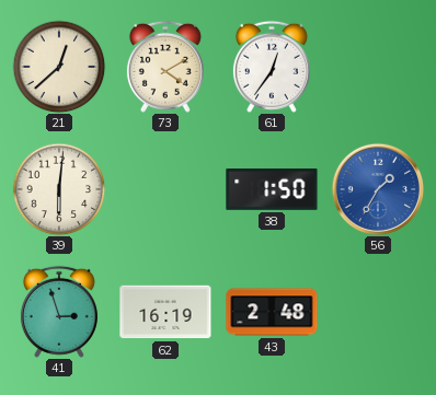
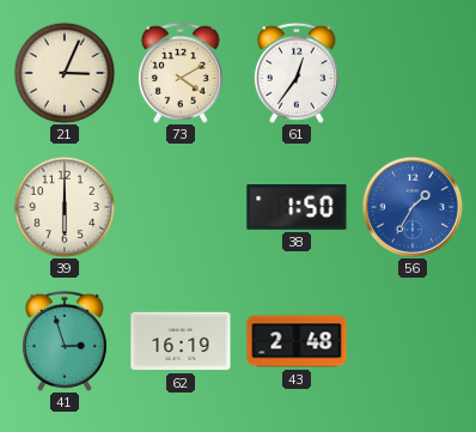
21: 12:38 -> 3:04
39: 6:01 -> 6:00
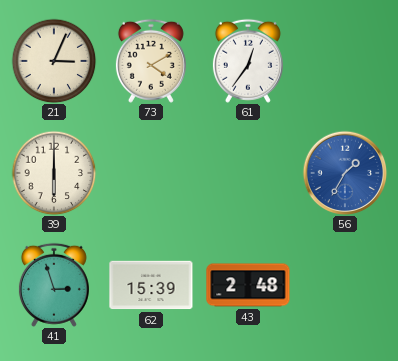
38: 1:50 -> none
62: 16:19 -> 15:39
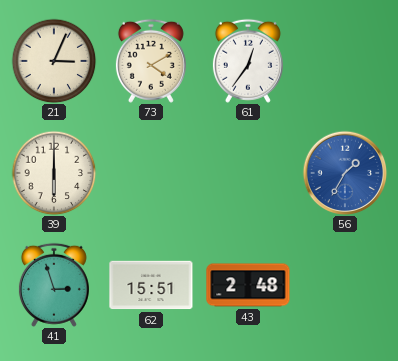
62: 15:39 -> 15:51
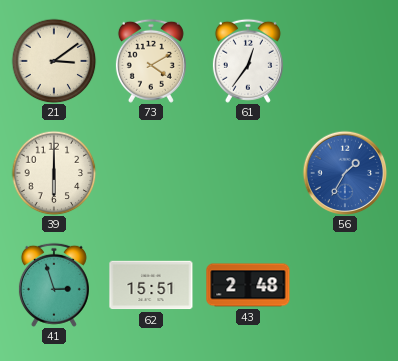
21: 3:04 -> 3:09
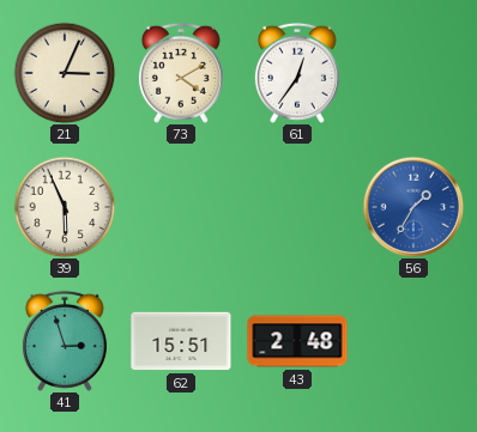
21: 3:09 -> 3:04
39: 6:00 -> 5:56
